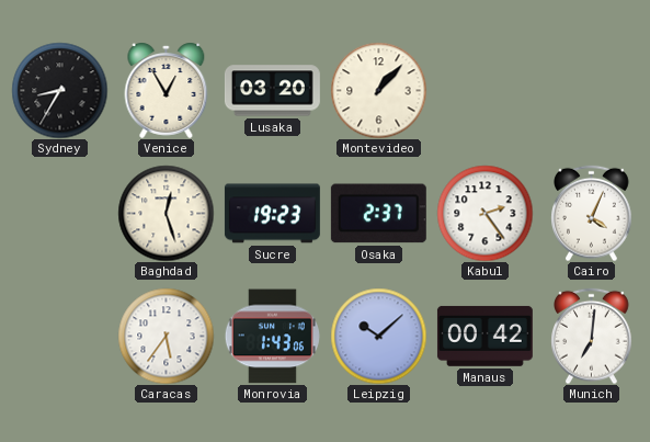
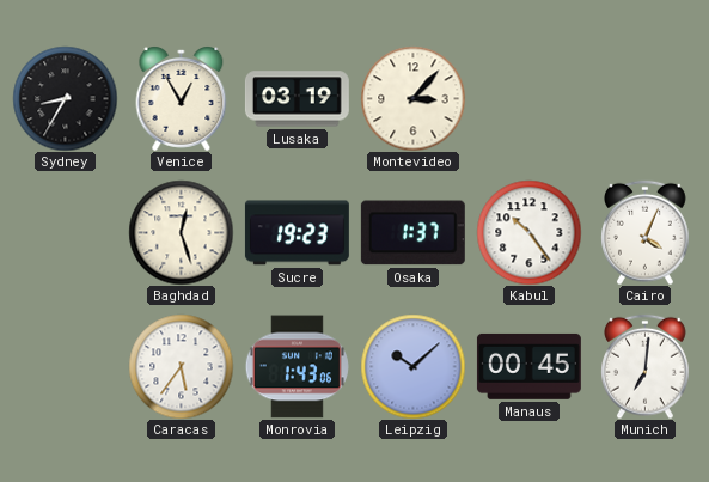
Lusaka: 03:20 -> 03:19
Montevideo: 1:07 -> 3:07
Osaka: 2:37 -> 1:37
Kabul: 2:24 -> 10:24
Manaus: 00:42 -> 00:45
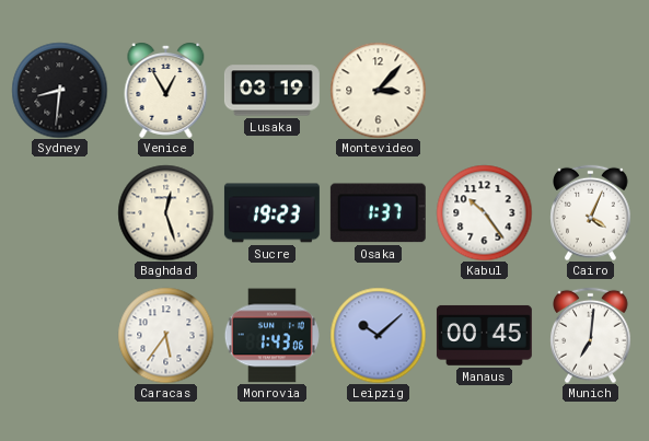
Sydney: 8:35 -> 8:31
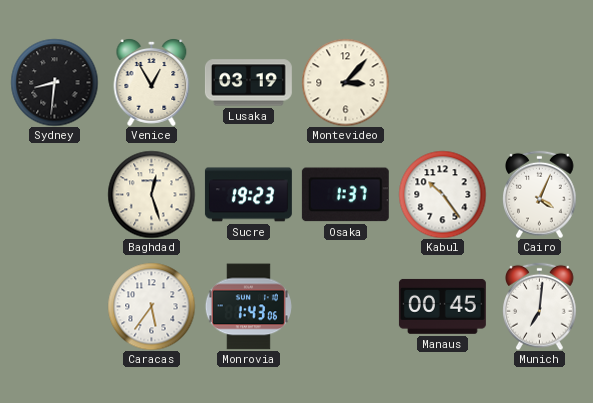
Leipzig: 10:08 -> none
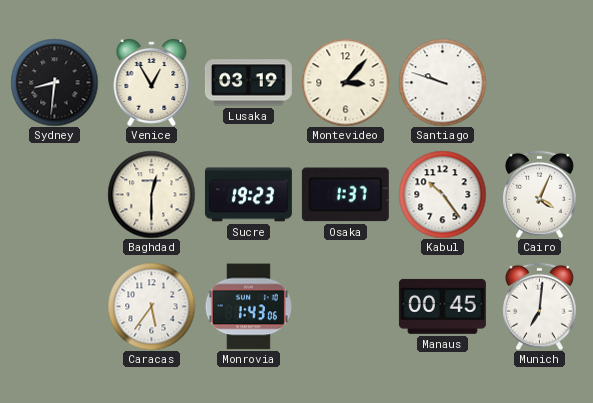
Santiago: none -> 9:48
Baghdad: 12:27 -> 12:30
